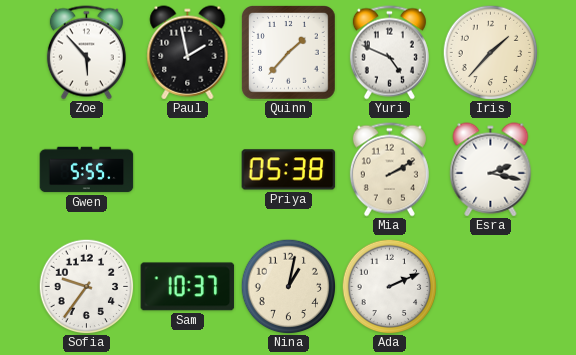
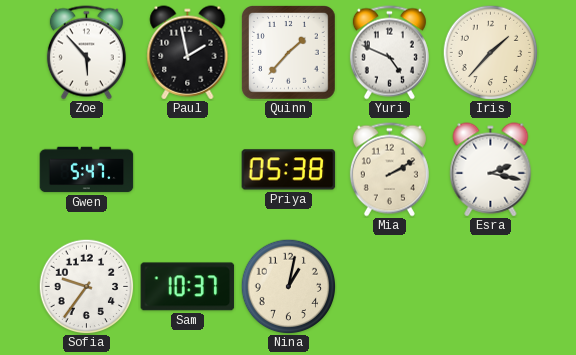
Gwen: 5:55 -> 5:47
Ada: 2:11 -> none
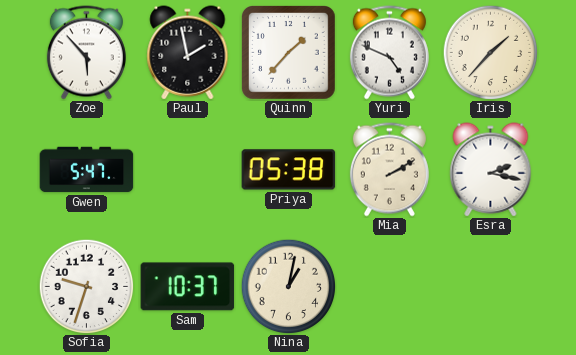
Sofia: 9:36 -> 9:33
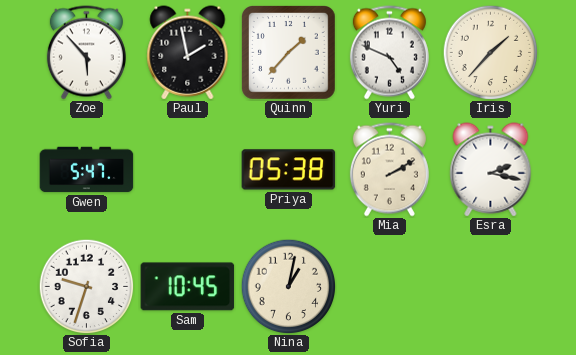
Sam: 10:37 -> 10:45
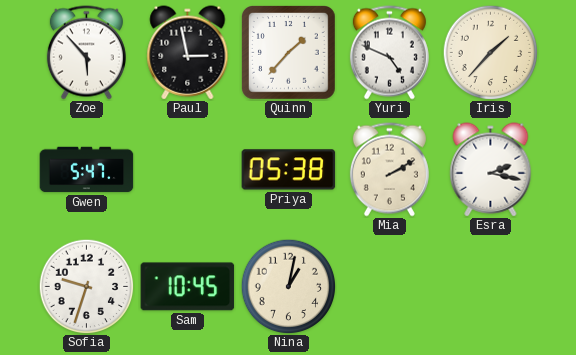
Paul: 1:58 -> 2:58
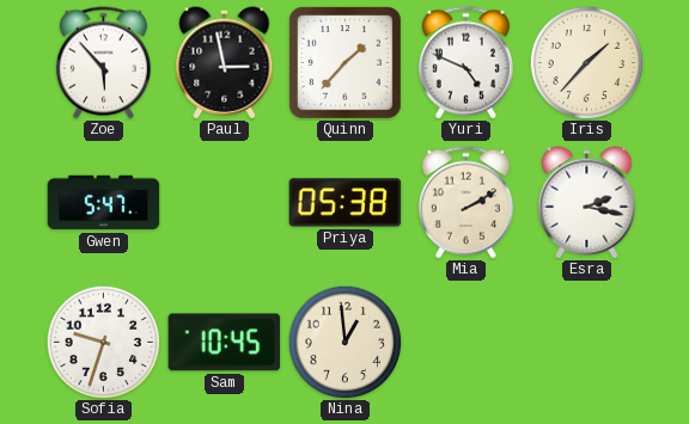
Nina: 1:02 -> 12:59
